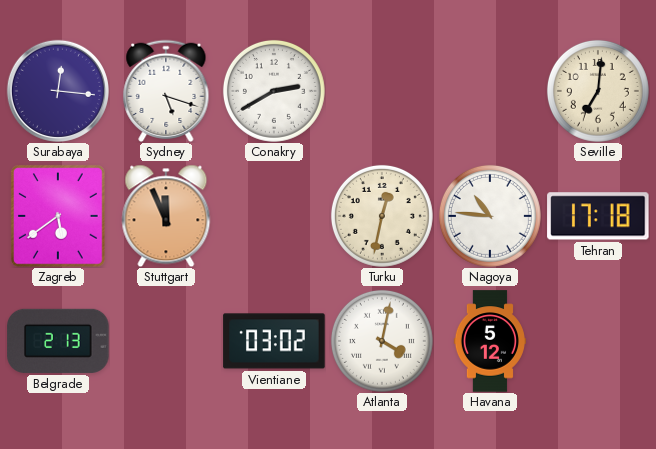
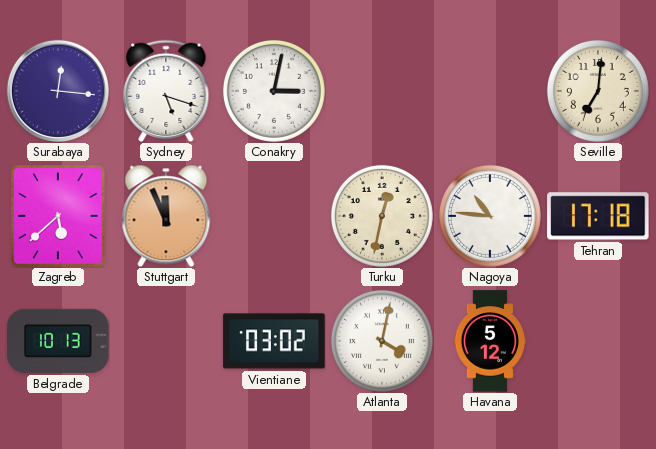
Conakry: 2:40 -> 3:02
Zagreb: 5:39 -> 5:38
Belgrade: 2:13 -> 10:13
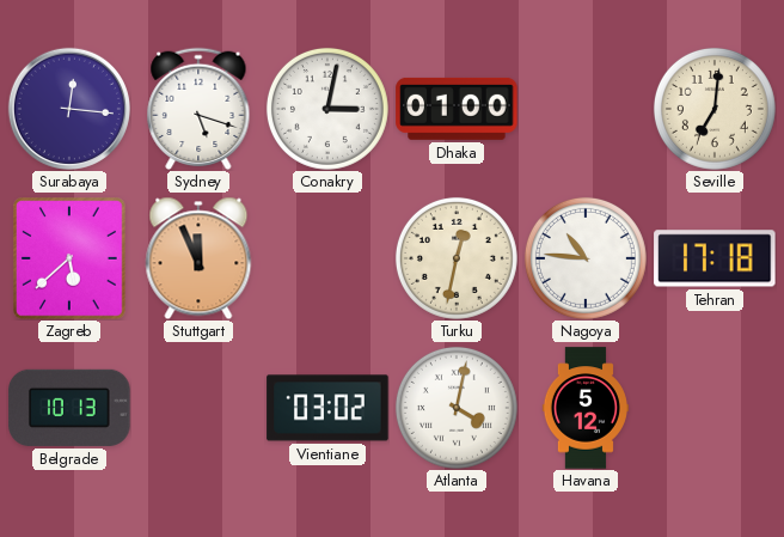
Dhaka: none -> 01:00
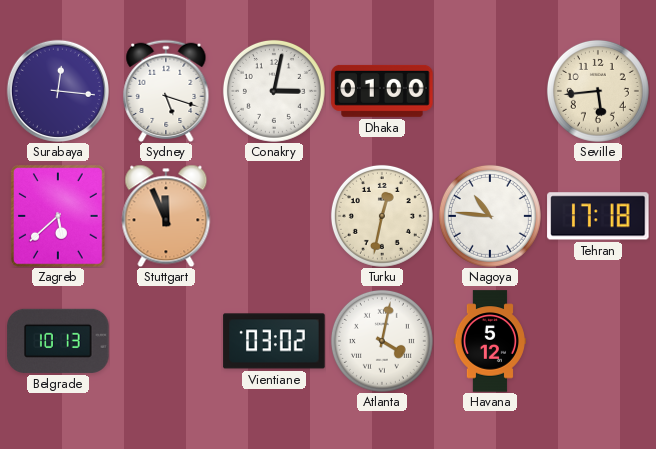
Seville: 7:01 -> 5:44
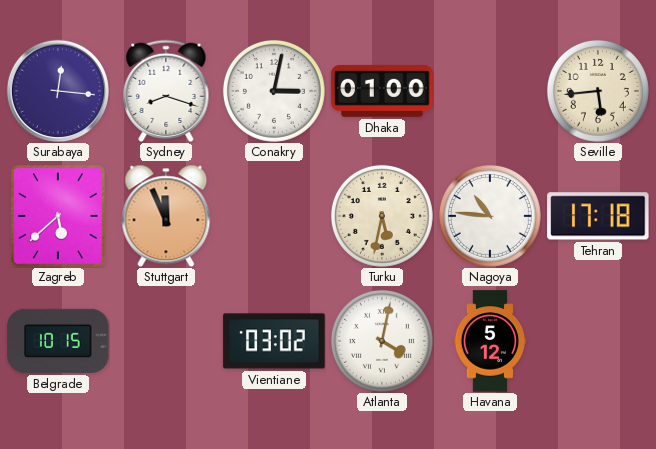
Sydney: 5:18 -> 8:18
Turku: 12:32 -> 5:32
Belgrade: 10:13 -> 10:15
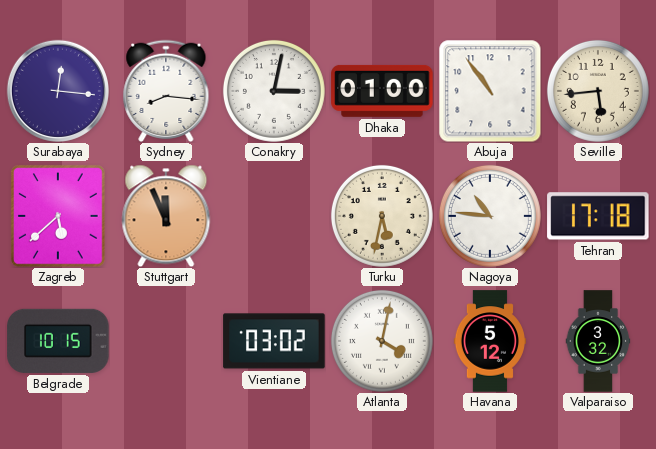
Sydney: 8:18 -> 8:16
Abuja: none -> 10:54
Valparaiso: none -> 3:32
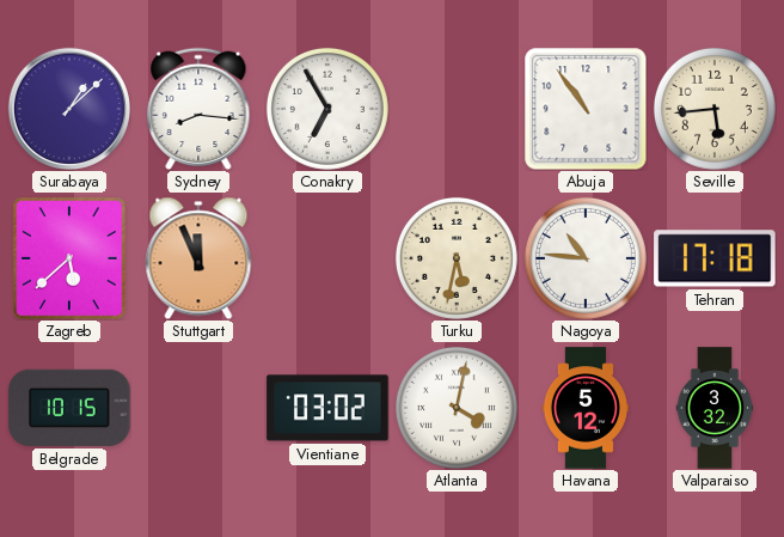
Surabaya: 12:16 -> 1:08
Conakry: 3:02 -> 6:55
Dhaka: 01:00 -> none
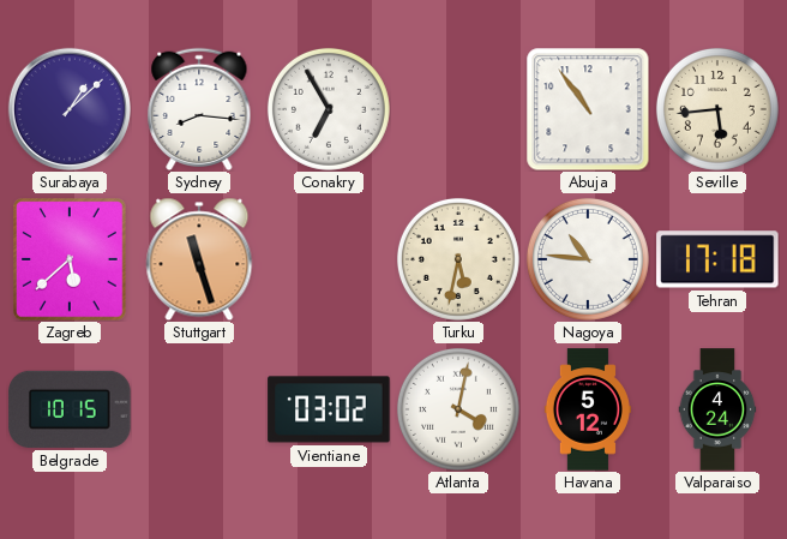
Stuttgart: 11:56 -> 11:27
Valparaiso: 3:32 -> 4:24
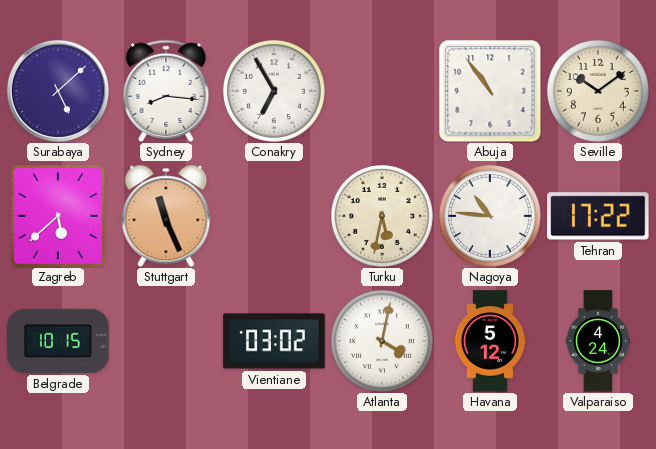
Surabaya: 1:08 -> 5:08
Seville: 5:44 -> 10:09
Stuttgart: 11:27 -> 11:26
Tehran: 17:18 -> 17:22
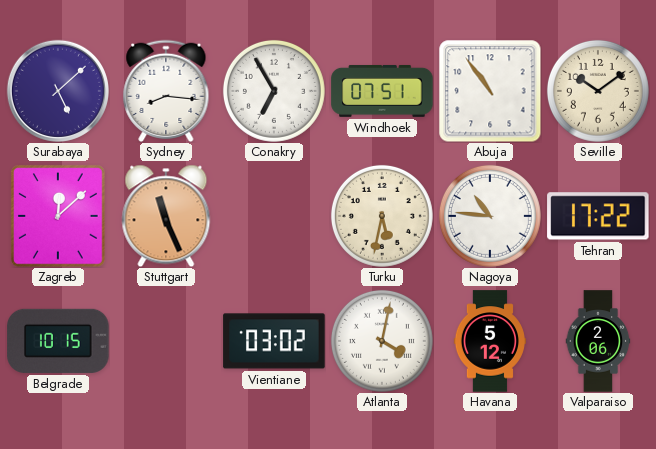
Windhoek: none -> 07:51
Zagreb: 5:38 -> 12:08
Valparaiso: 4:24 -> 2:06
